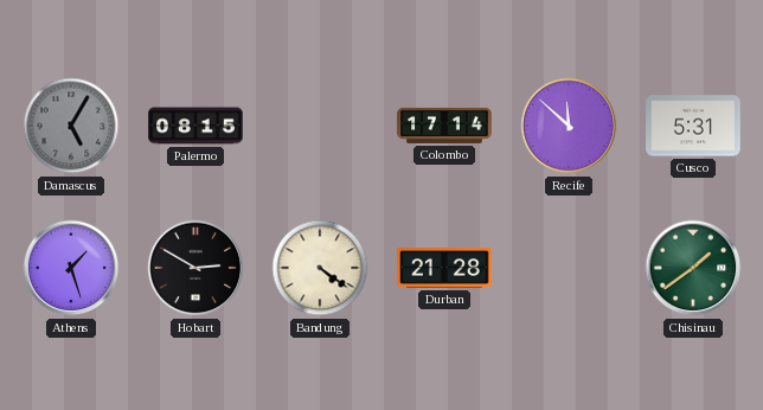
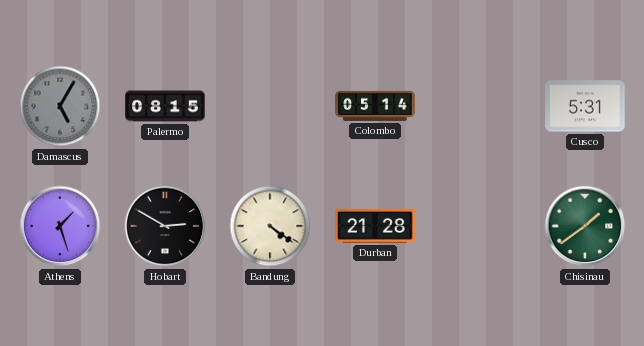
Colombo: 17:14 -> 05:14
Recife: 11:52 -> none
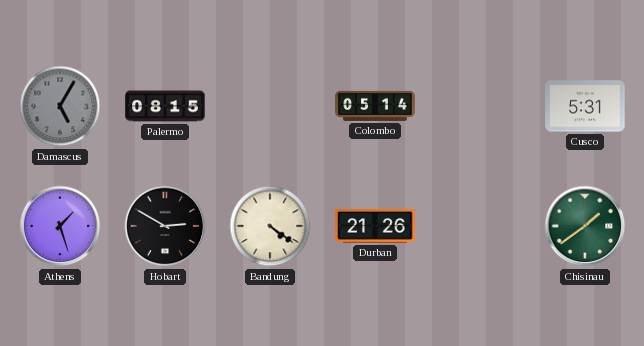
Durban: 21:28 -> 21:26
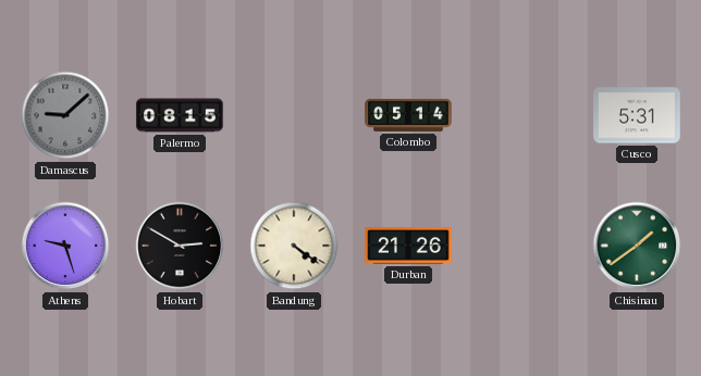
Damascus: 5:05 -> 9:08
Athens: 1:27 -> 9:27
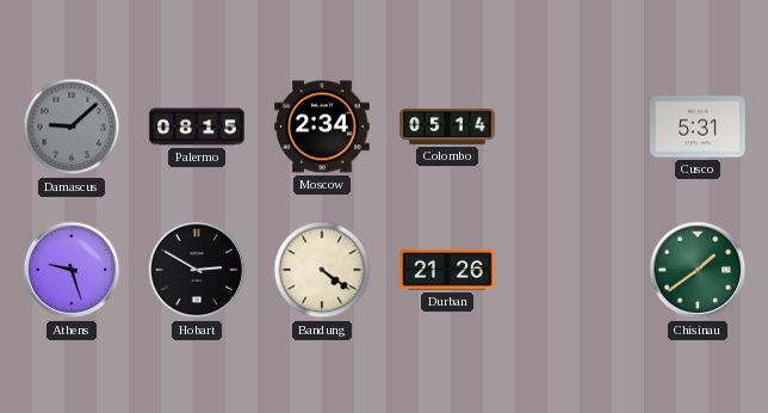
Moscow: none -> 2:34
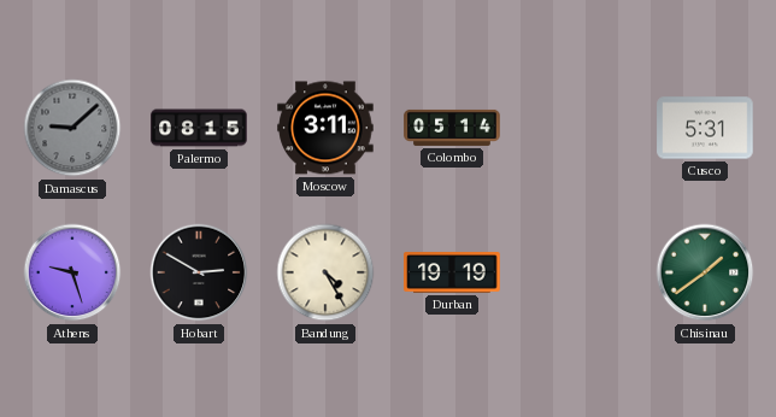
Moscow: 2:34 -> 3:11
Bandung: 4:21 -> 4:25
Durban: 21:26 -> 19:19
